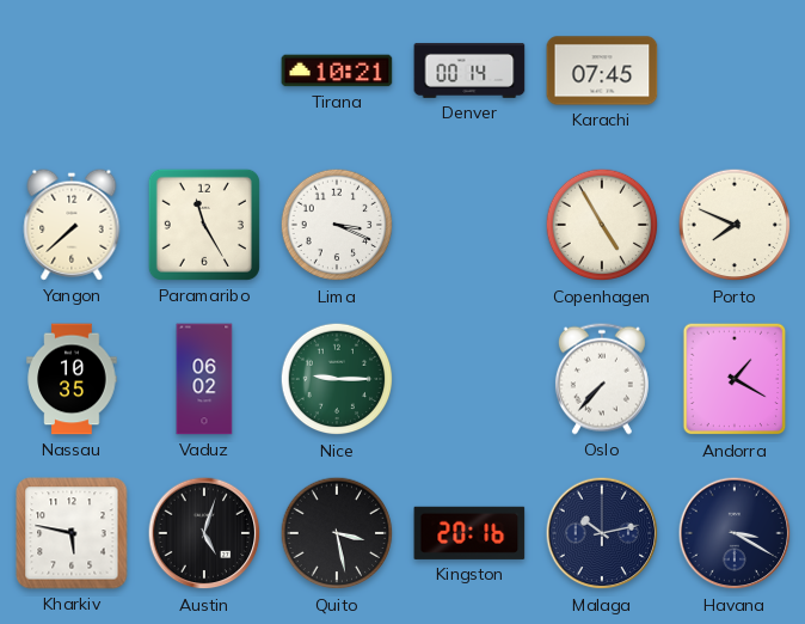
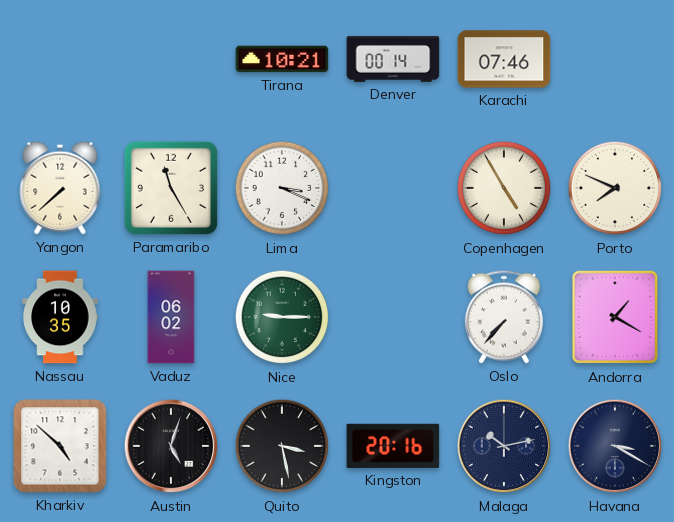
Karachi: 07:45 -> 07:46
Kharkiv: 5:47 -> 4:52
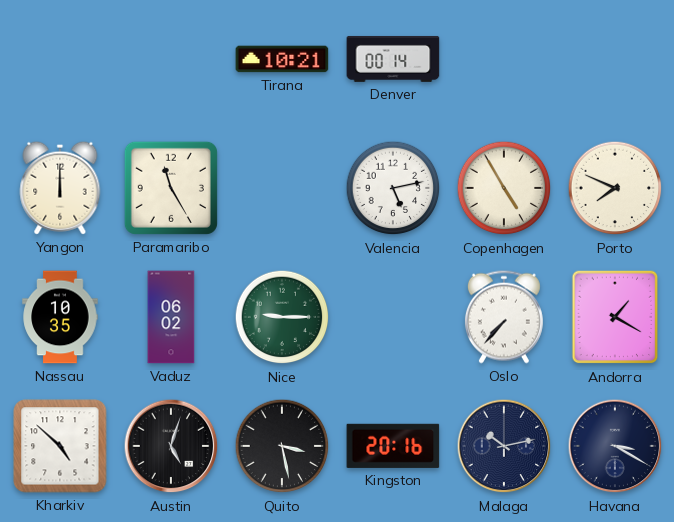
Karachi: 07:46 -> none
Yangon: 7:38 -> 12:00
Lima: 3:19 -> none
Valencia: none -> 5:13
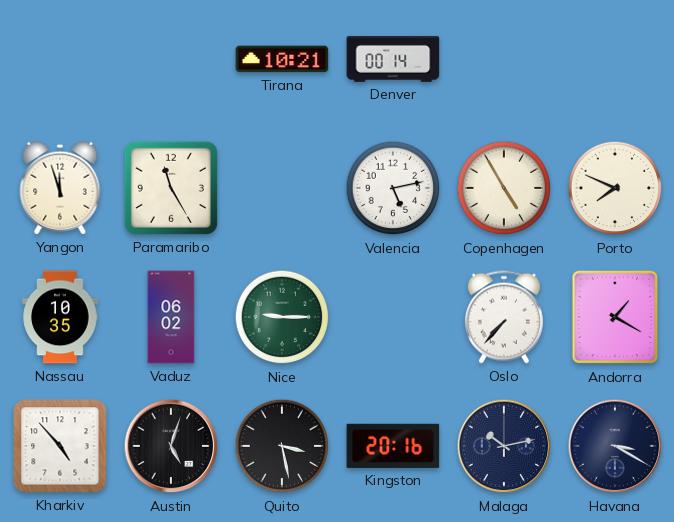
Yangon: 12:00 -> 11:57
Kharkiv: 4:52 -> 4:53
